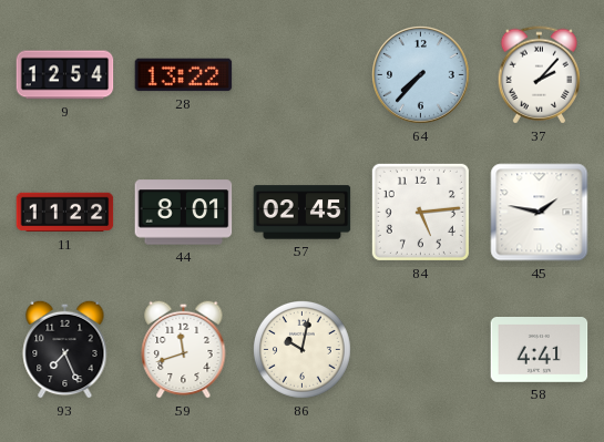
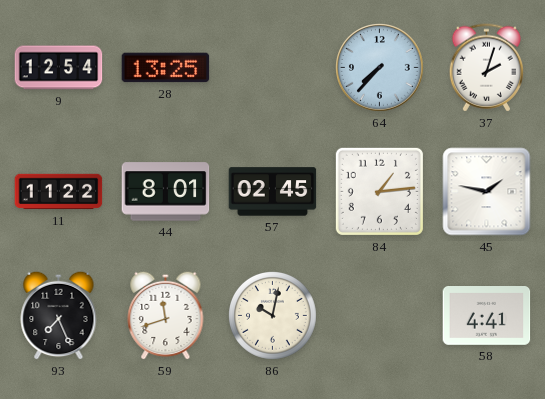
28: 13:22 -> 13:25
37: 2:07 -> 2:03
84: 5:14 -> 1:14
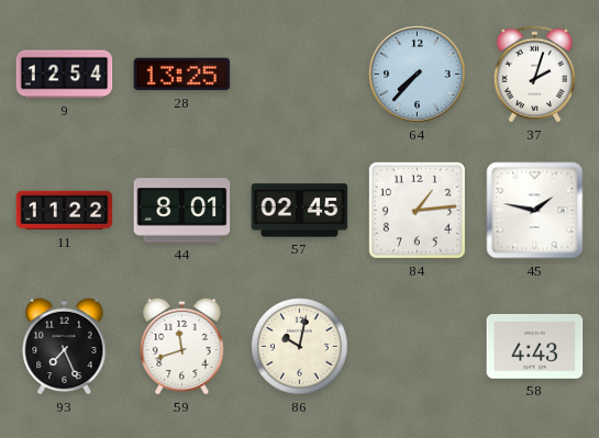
58: 4:41 -> 4:43
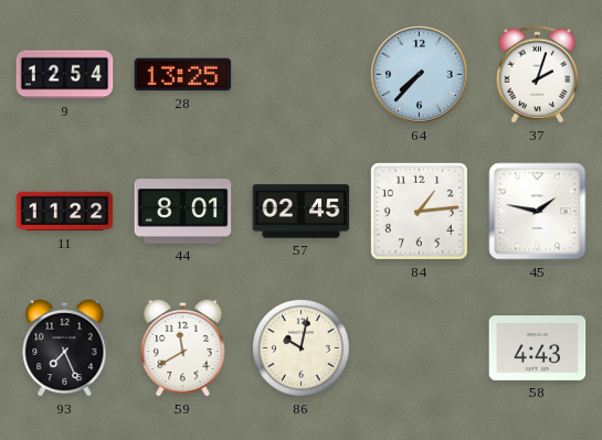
59: 11:42 -> 11:40
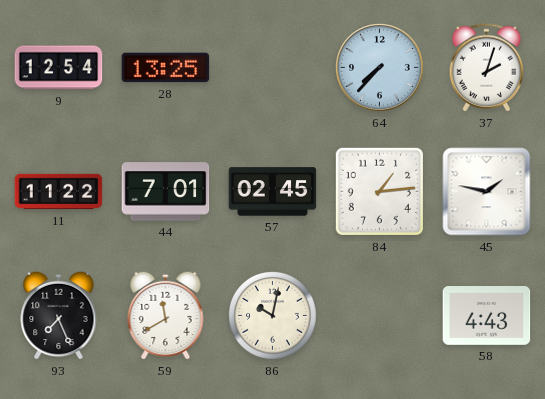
44: 8:01 -> 7:01
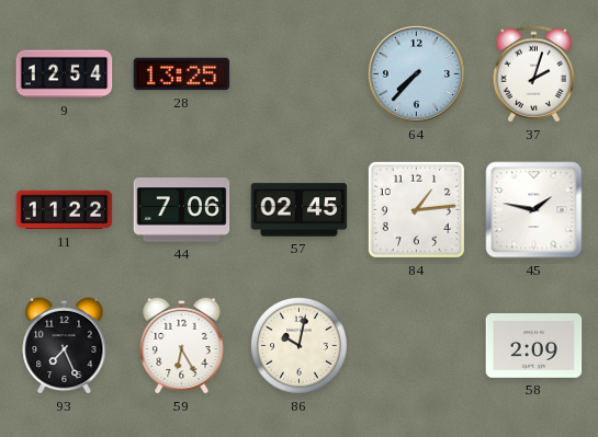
44: 7:01 -> 7:06
59: 11:40 -> 6:25
58: 4:43 -> 2:09
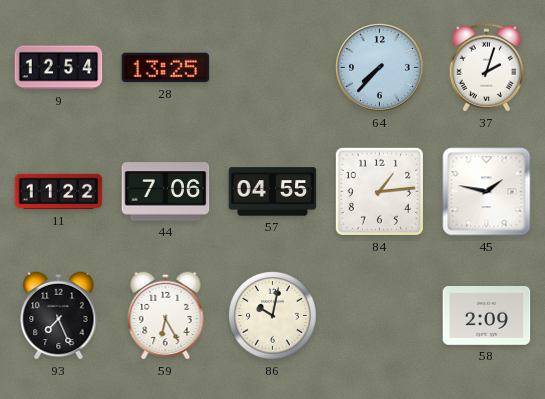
57: 02:45 -> 04:55
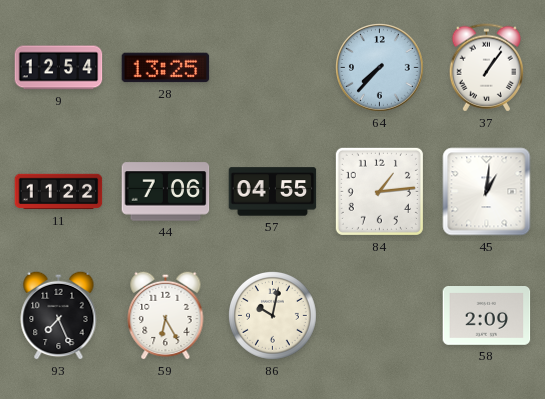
37: 2:03 -> 1:06
45: 1:47 -> 1:01
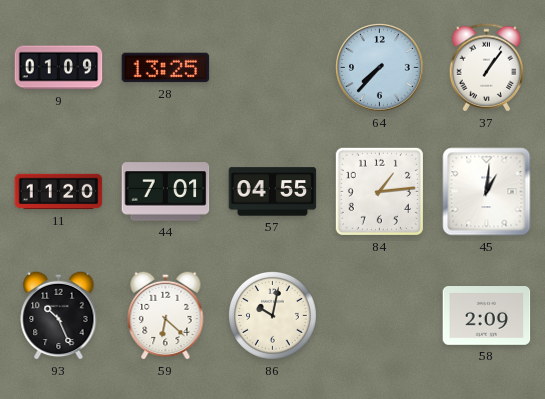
9: 12:54 -> 01:09
11: 11:22 -> 11:20
44: 7:06 -> 7:01
93: 7:26 -> 10:26
59: 6:25 -> 6:22
